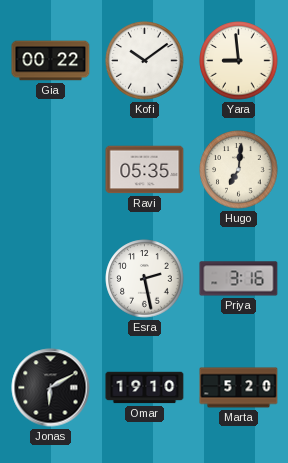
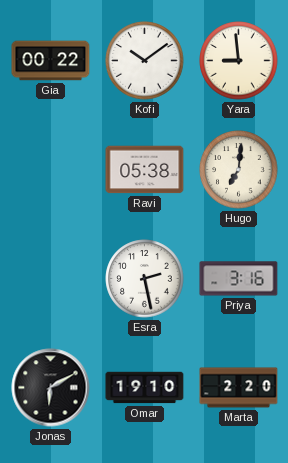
Ravi: 05:35 -> 05:38
Marta: 5:20 -> 2:20
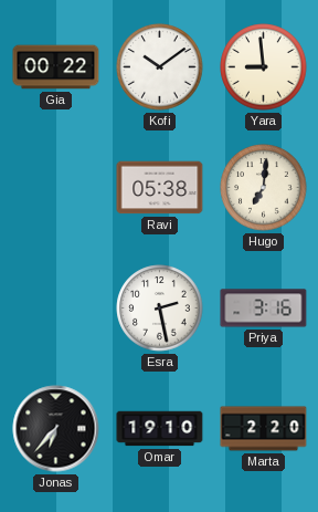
Jonas: 6:10 -> 6:37
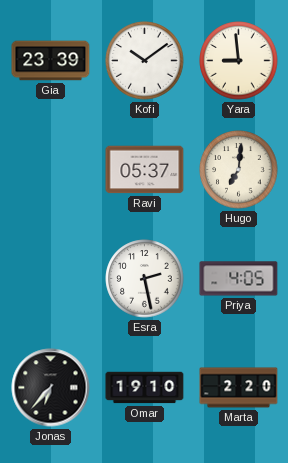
Gia: 00:22 -> 23:39
Ravi: 05:38 -> 05:37
Priya: 3:16 -> 4:05
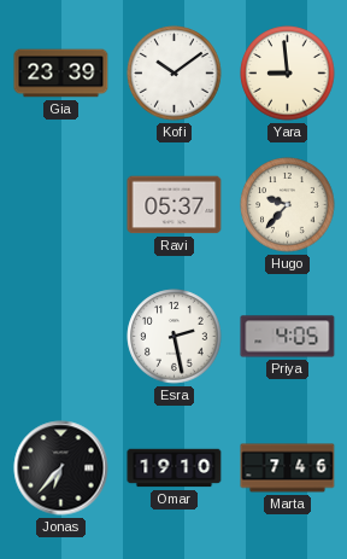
Hugo: 7:01 -> 9:37
Marta: 2:20 -> 7:46
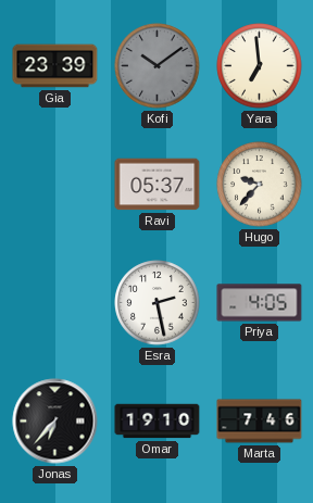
Kofi dial: white -> grey
Yara: 8:59 -> 6:59
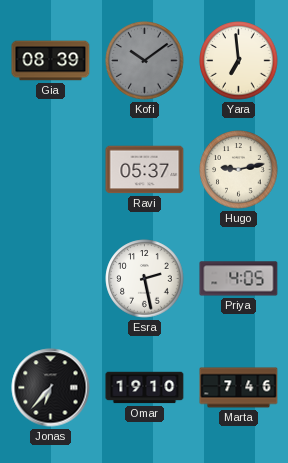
Gia: 23:39 -> 08:39
Hugo: 9:37 -> 9:13
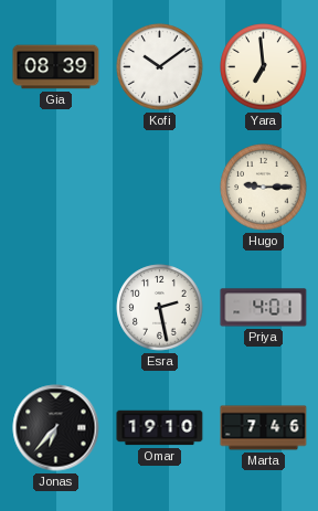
Kofi dial: grey -> white
Ravi: 05:37 -> none
Hugo: 9:13 -> 9:15
Priya: 4:05 -> 4:01
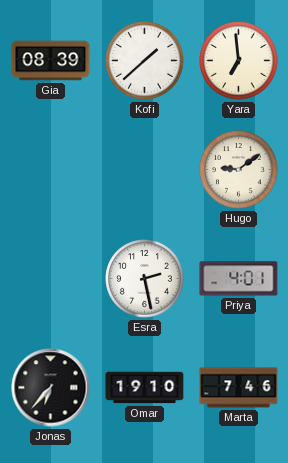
Kofi: 10:09 -> 1:38
Hugo: 9:15 -> 9:09
